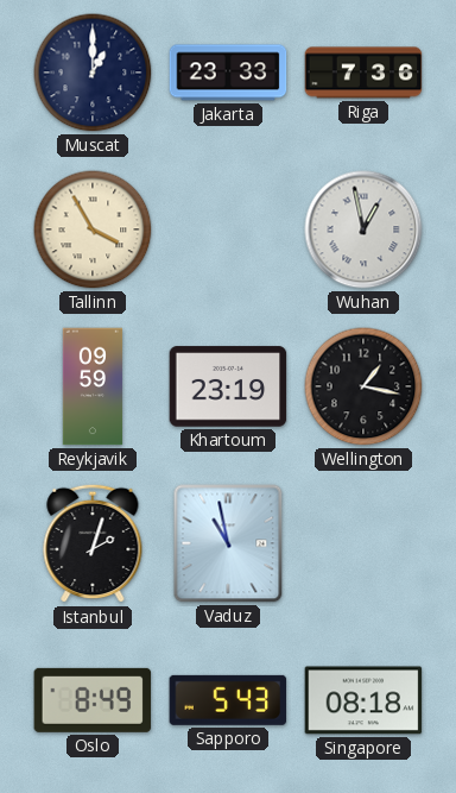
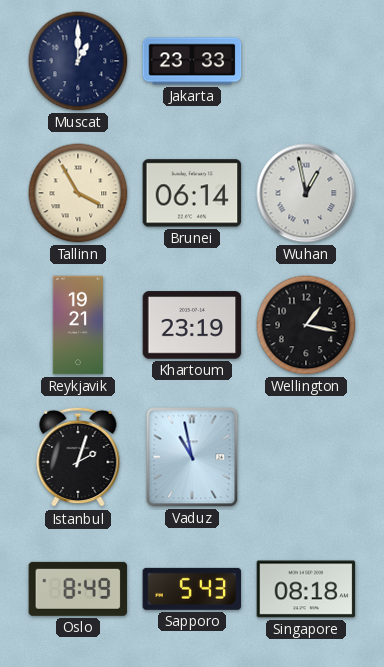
Riga: 7:36 -> none
Brunei: none -> 06:14
Reykjavik: 09:59 -> 19:21
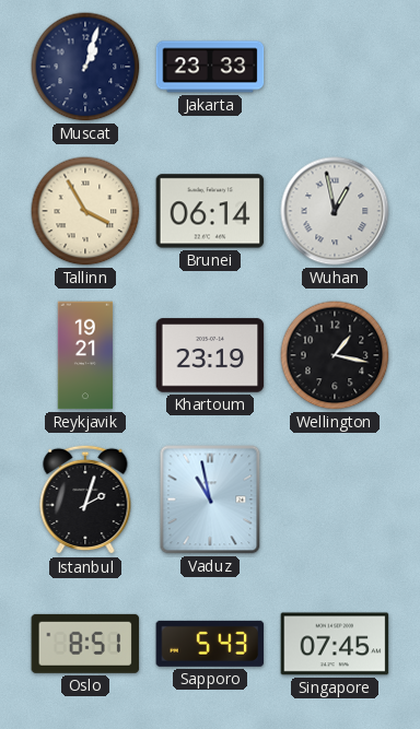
Muscat: 1:00 -> 1:03
Oslo: 8:49 -> 8:51
Singapore: 08:18 -> 07:45
